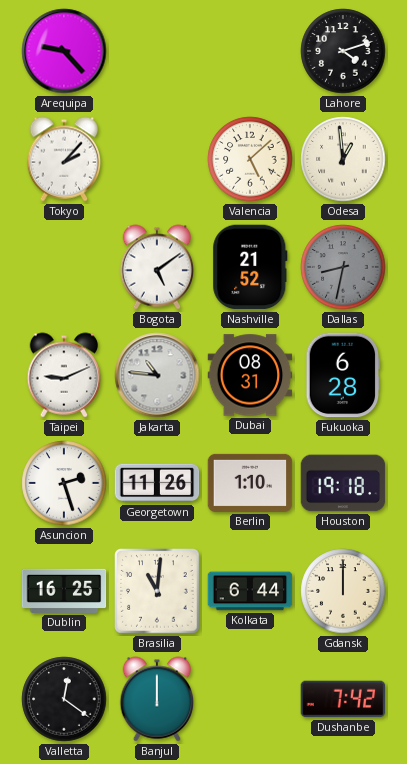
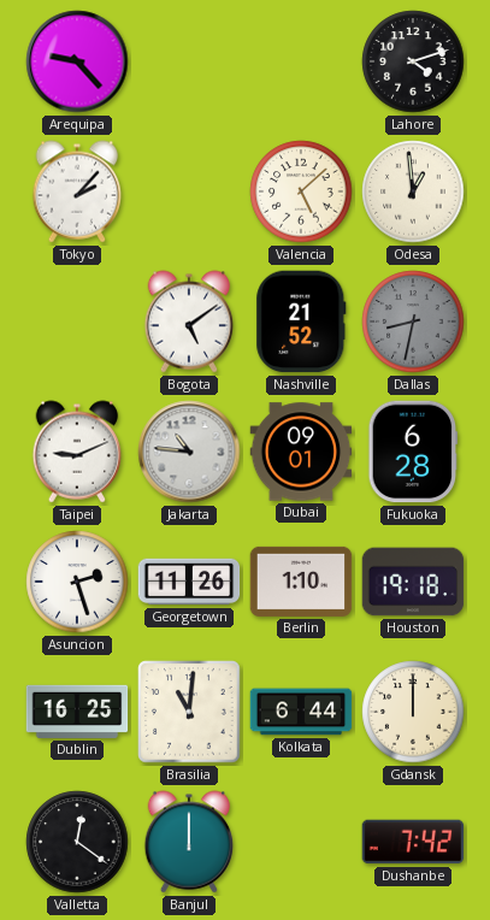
Dubai: 08:31 -> 09:01
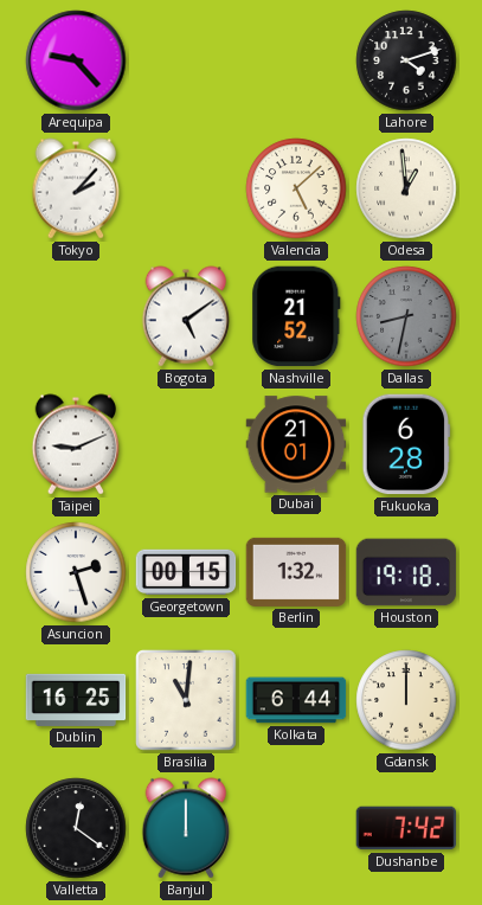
Jakarta: 10:46 -> none
Dubai: 09:01 -> 21:01
Georgetown: 11:26 -> 00:15
Berlin: 1:10 -> 1:32
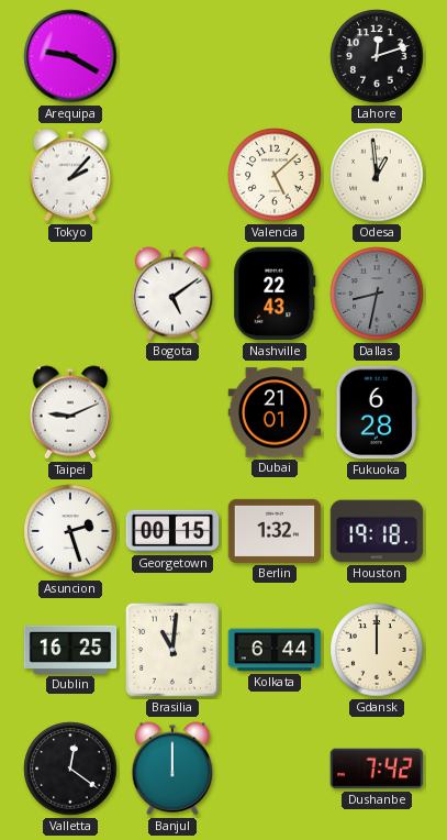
Arequipa: 9:23 -> 9:20
Lahore: 4:12 -> 12:12
Nashville: 21:52 -> 22:43
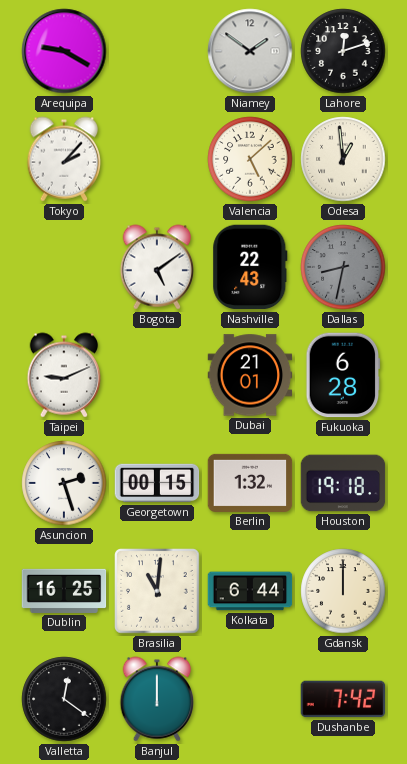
Niamey: none -> 1:51
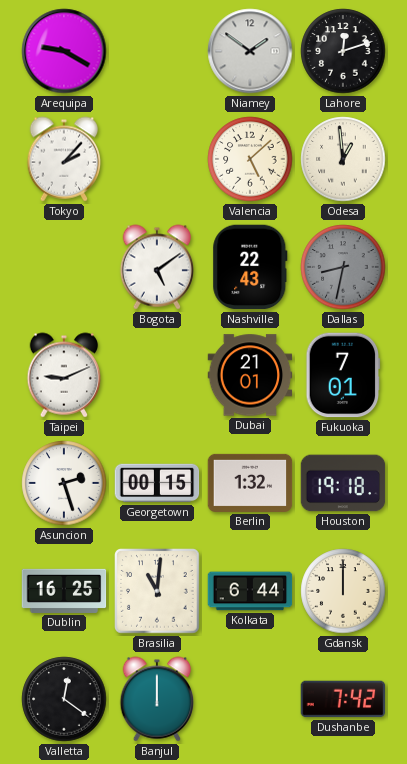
Fukuoka: 6:28 -> 7:01
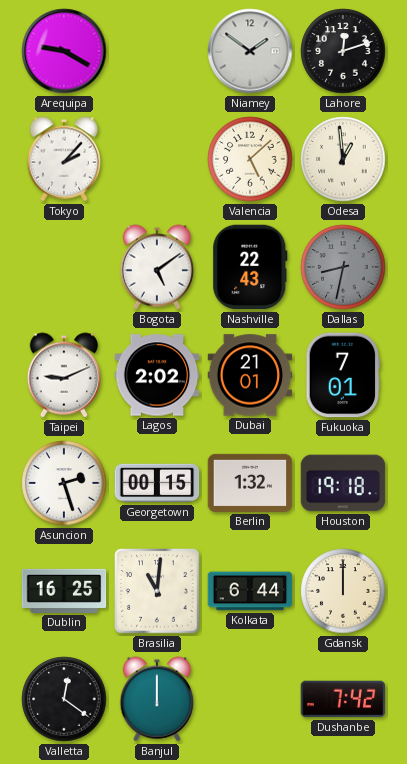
Lagos: none -> 2:02
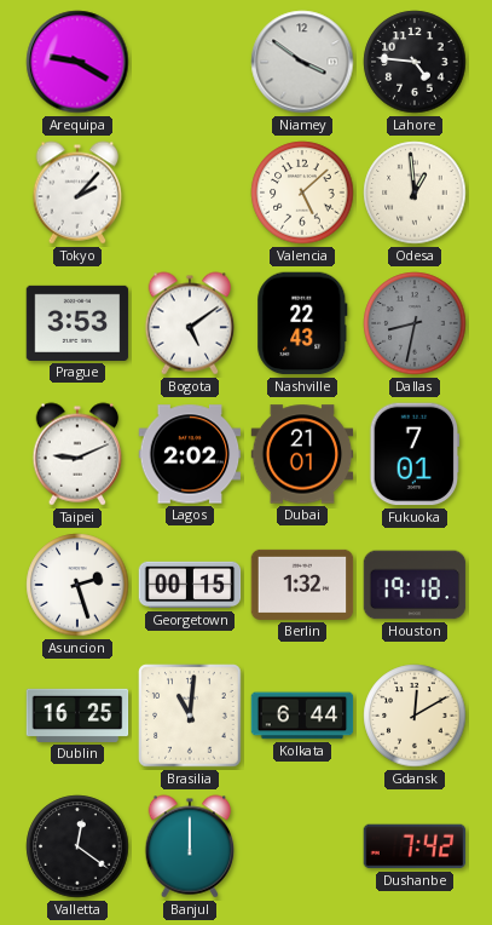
Niamey: 1:51 -> 3:51
Lahore: 12:12 -> 4:46
Prague: none -> 3:53
Gdansk: 12:00 -> 12:10
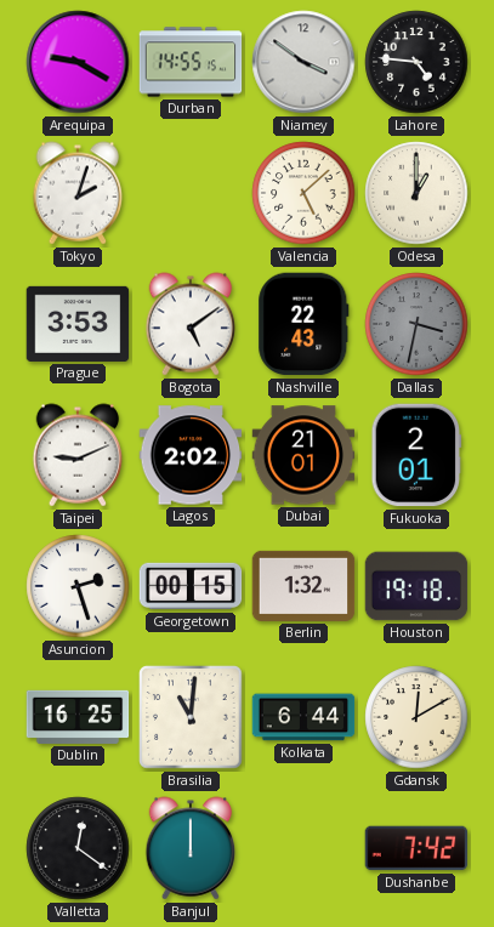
Durban: none -> 14:55
Tokyo: 2:07 -> 2:03
Odesa: 12:59 -> 1:00
Dallas: 8:32 -> 3:32
Fukuoka: 7:01 -> 2:01
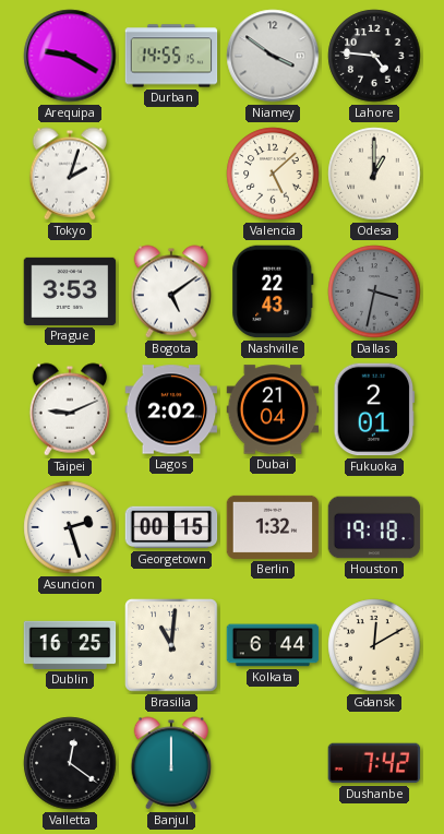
Dubai: 21:01 -> 21:04
